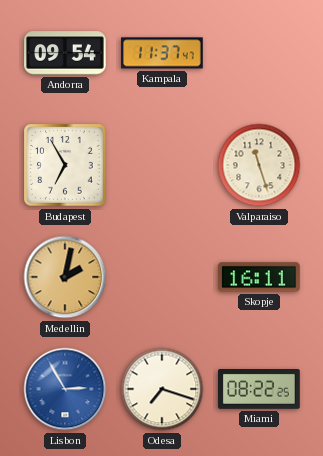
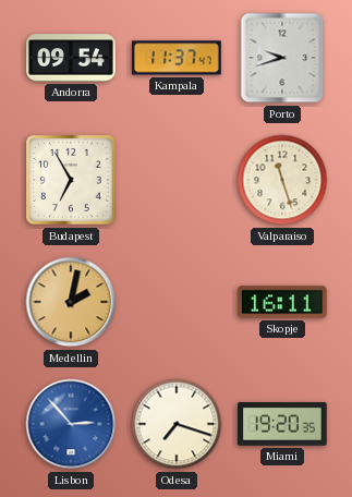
Porto: none -> 9:42
Lisbon: 2:55 -> 2:53
Miami: 08:22 -> 19:20
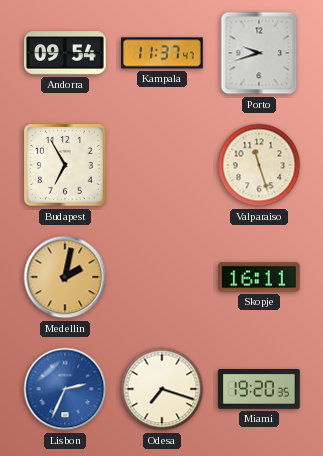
Lisbon: 2:53 -> 2:34
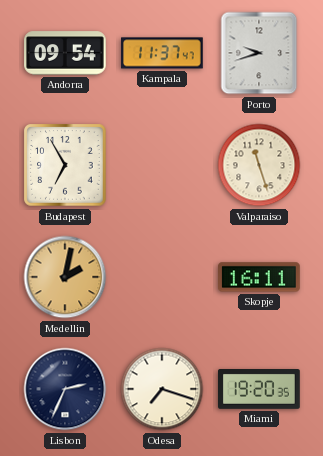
Lisbon dial: blue -> navy
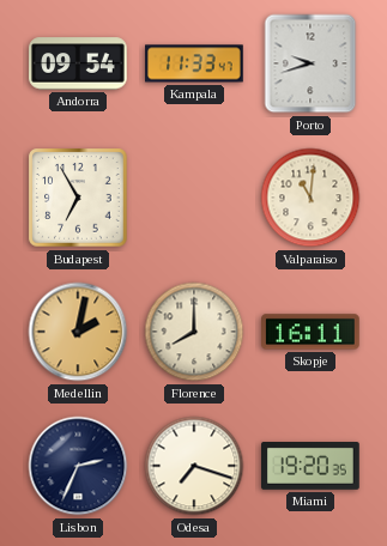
Kampala: 11:37 -> 11:33
Valparaiso: 11:27 -> 11:01
Florence: none -> 8:00
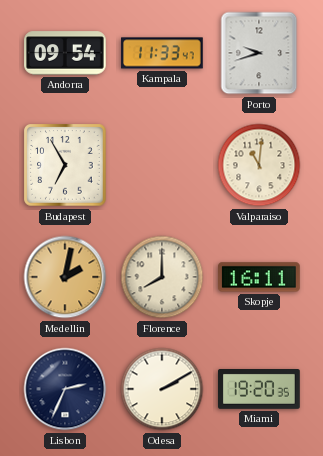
Odesa: 7:18 -> 2:10
